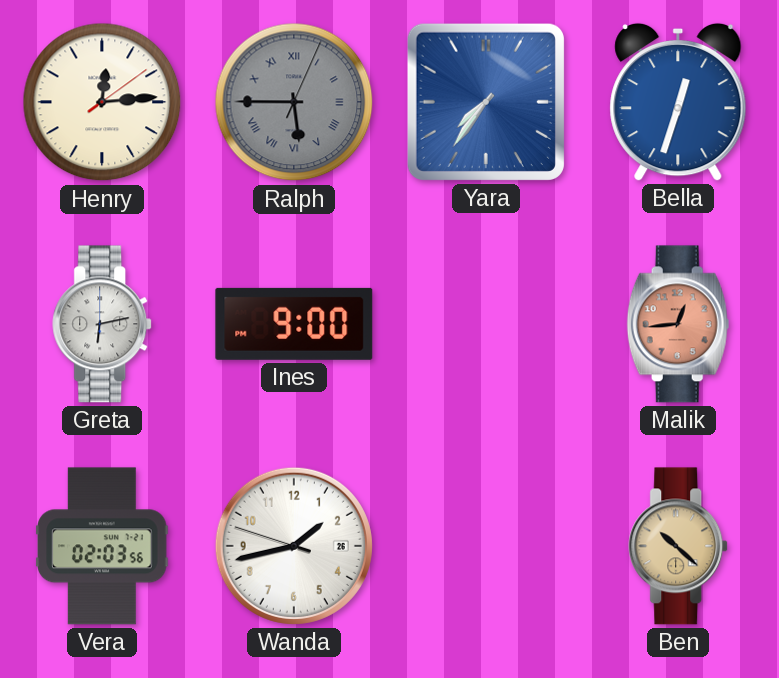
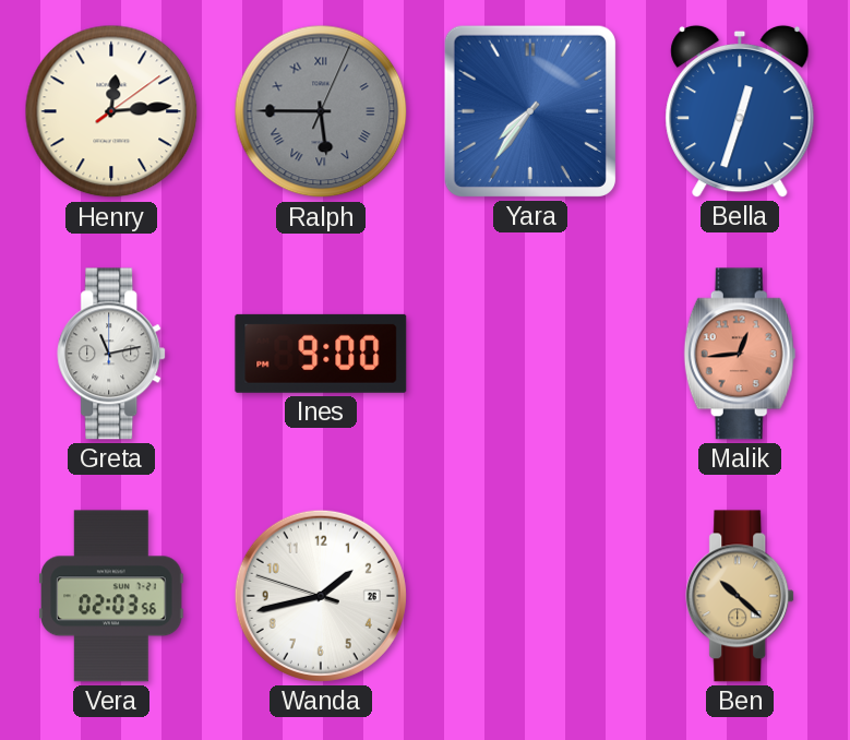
Greta: 6:13 -> 11:13
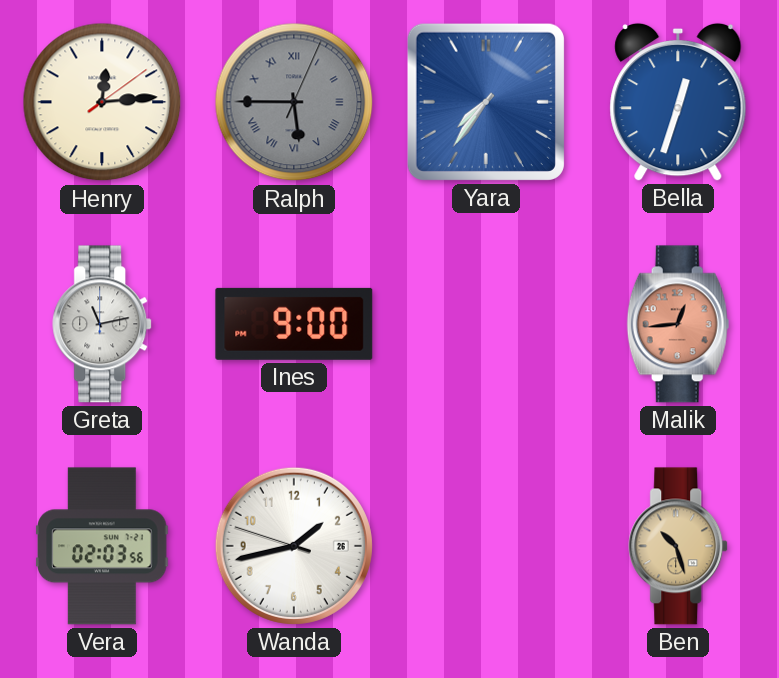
Ben: 10:22 -> 10:27
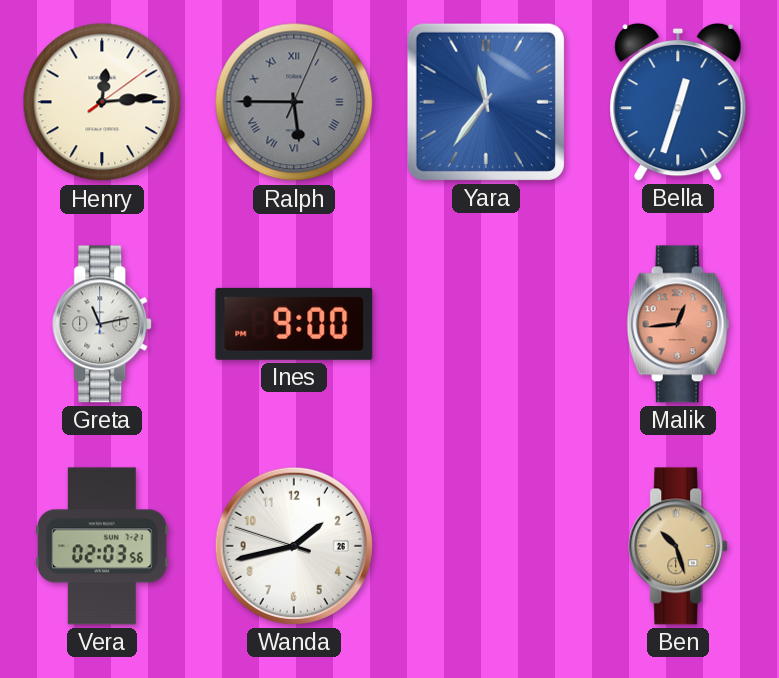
Yara: 7:36 -> 11:36
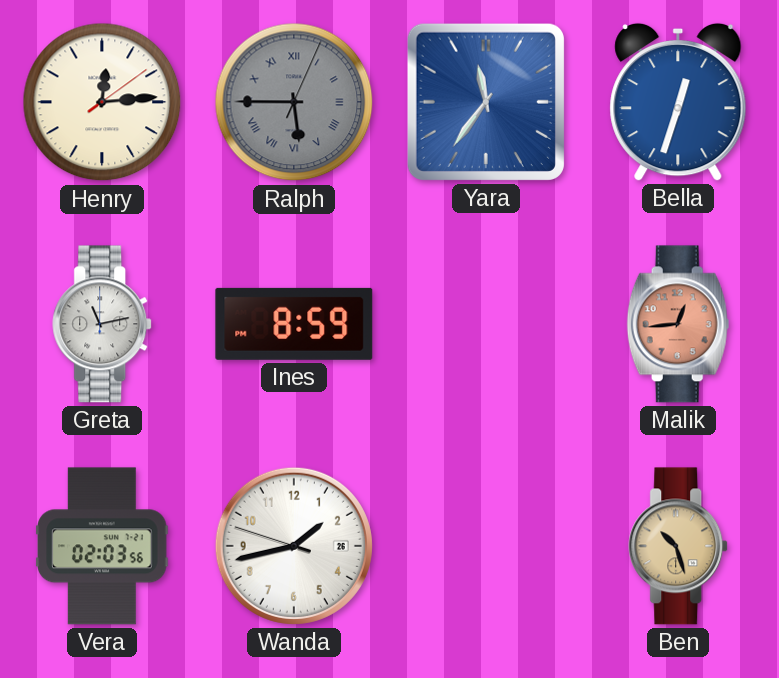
Ines: 9:00 -> 8:59
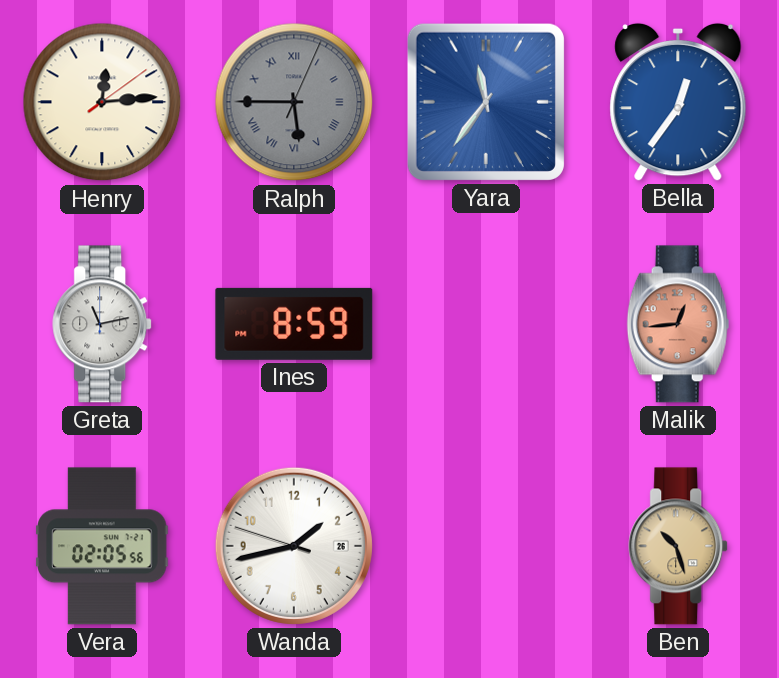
Bella: 12:33 -> 12:36
Vera: 02:03 -> 02:05
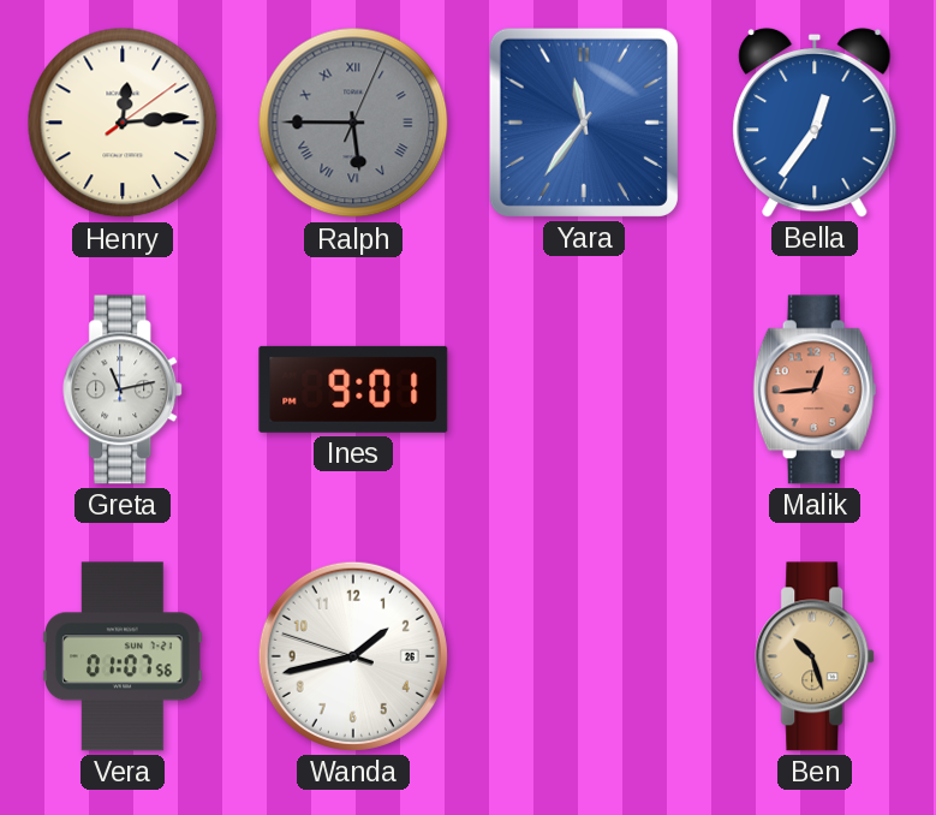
Ines: 8:59 -> 9:01
Vera: 02:05 -> 01:07
